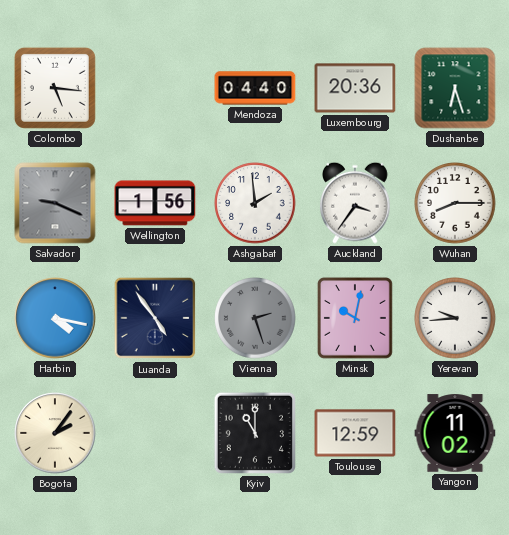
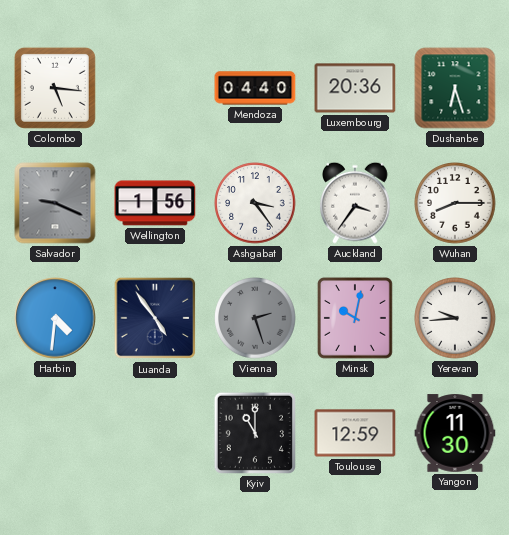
Ashgabat: 1:59 -> 3:24
Harbin: 4:17 -> 4:31
Bogota: 2:06 -> none
Yangon: 11:02 -> 11:30
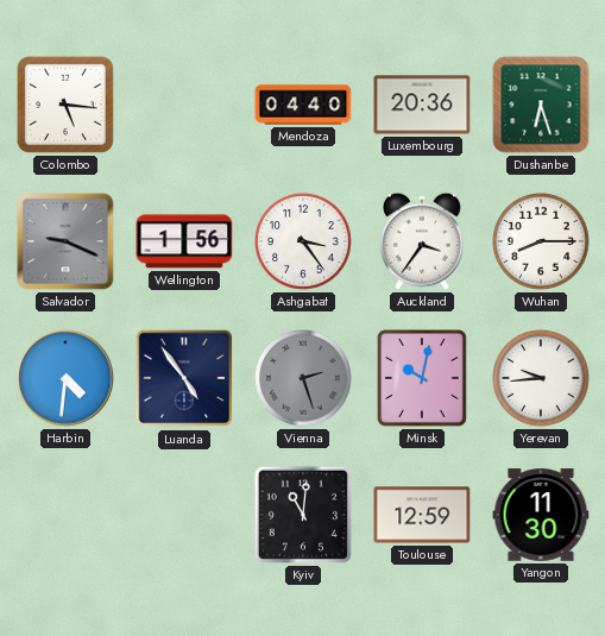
Kyiv: 11:00 -> 11:01
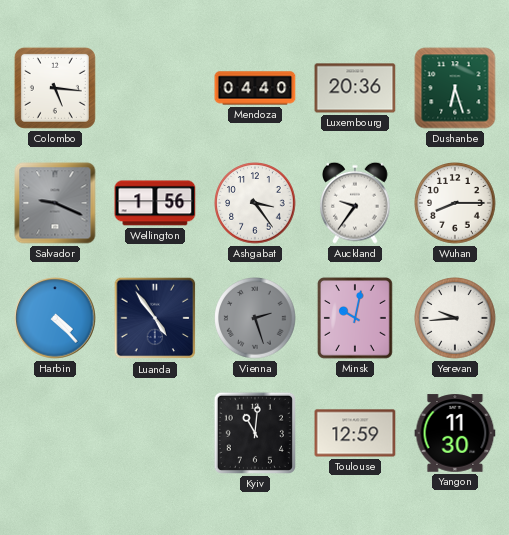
Auckland: 3:36 -> 9:36
Harbin: 4:31 -> 4:23
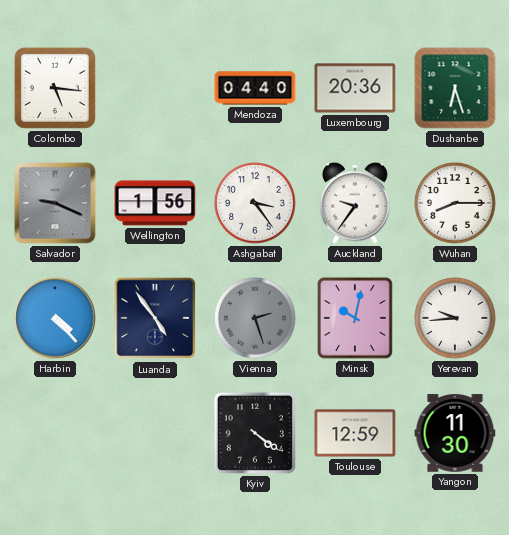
Kyiv: 11:01 -> 4:21
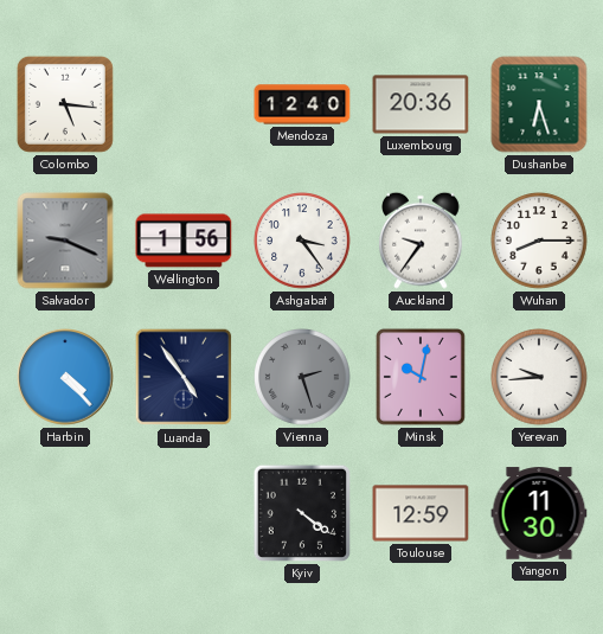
Mendoza: 04:40 -> 12:40
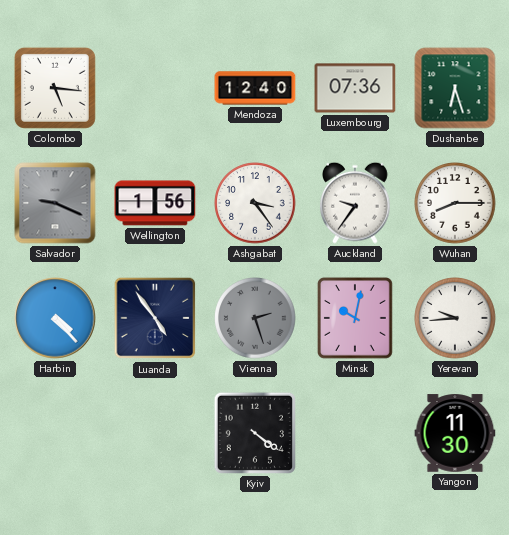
Luxembourg: 20:36 -> 07:36
Toulouse: 12:59 -> none
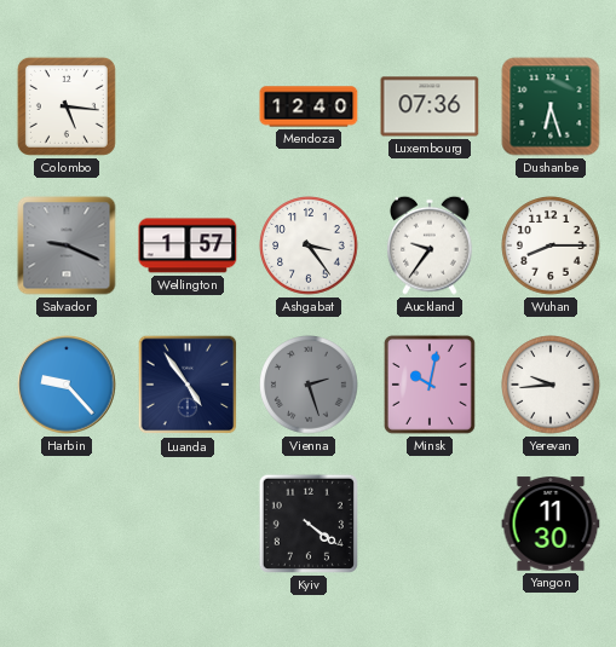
Wellington: 1:56 -> 1:57
Harbin: 4:23 -> 9:23
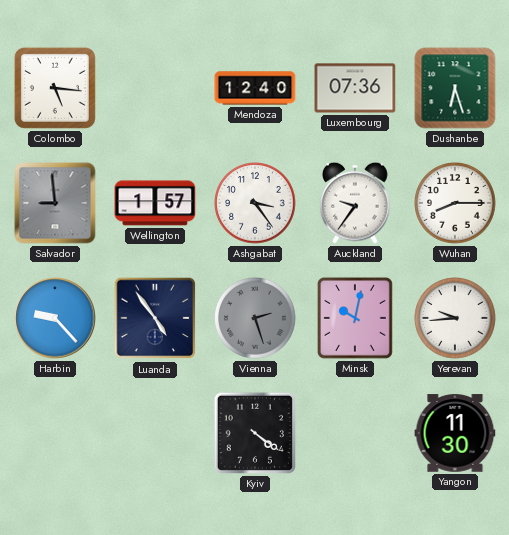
Salvador: 9:19 -> 8:59
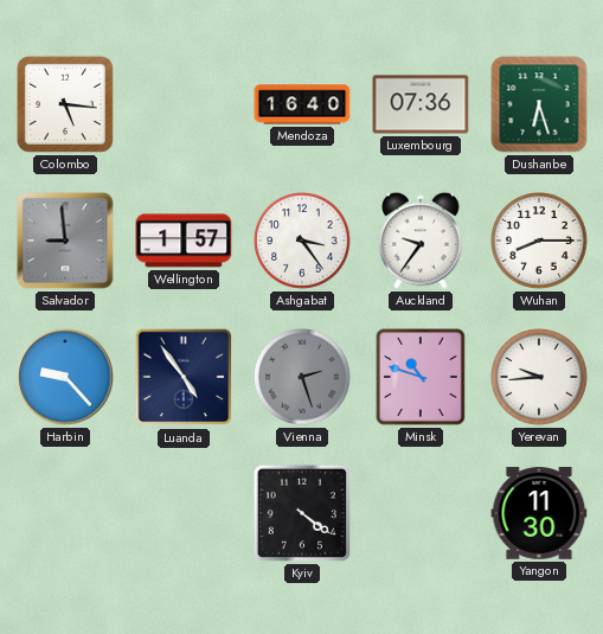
Mendoza: 12:40 -> 16:40
Minsk: 10:02 -> 10:48
